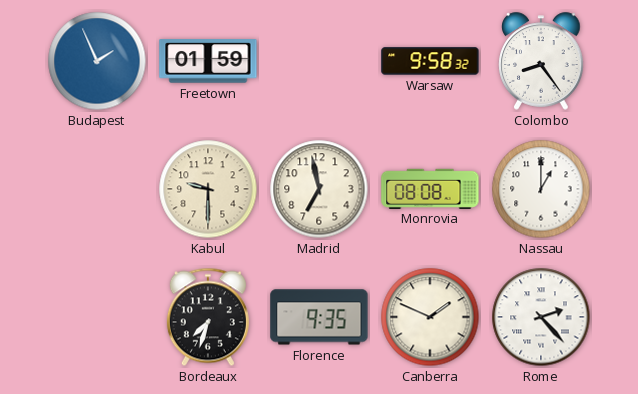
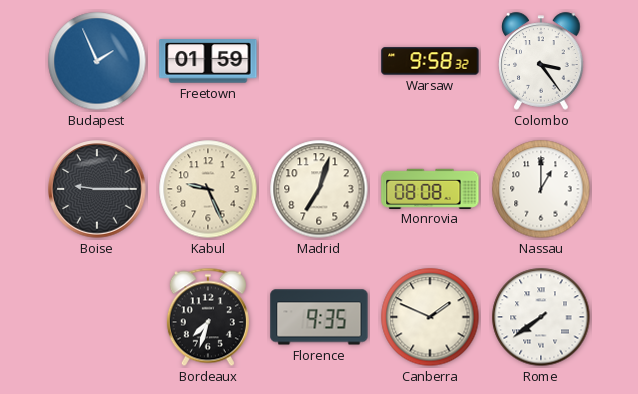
Colombo: 8:24 -> 3:24
Boise: none -> 9:15
Kabul: 9:30 -> 9:26
Madrid: 6:58 -> 7:03
Rome: 2:23 -> 7:39
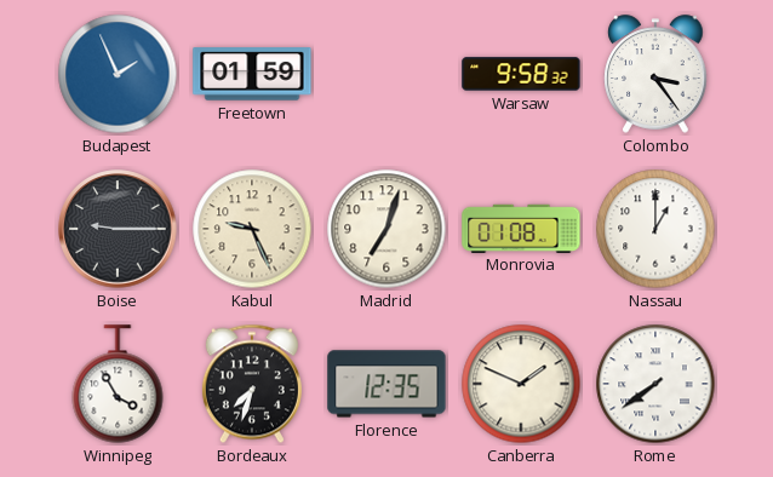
Monrovia: 08:08 -> 01:08
Winnipeg: none -> 3:55
Florence: 9:35 -> 12:35
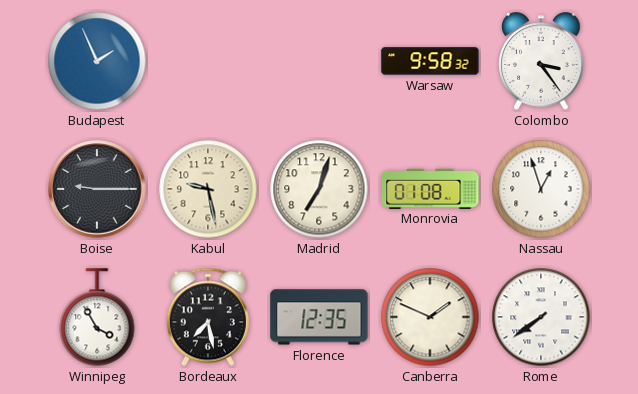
Freetown: 01:59 -> none
Kabul: 9:26 -> 9:28
Nassau: 1:00 -> 12:57
Bordeaux: 7:33 -> 7:28
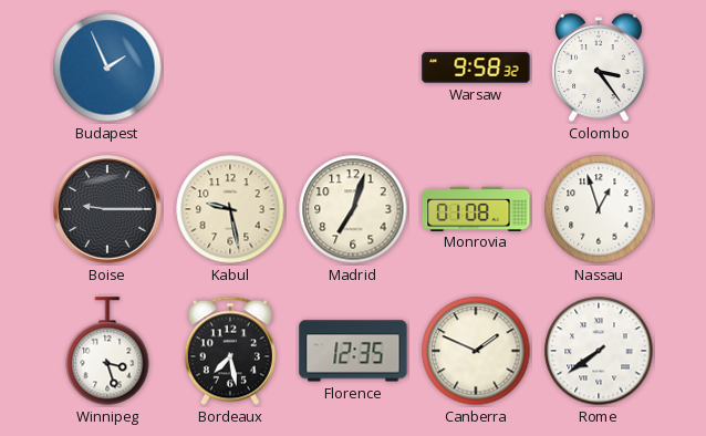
Winnipeg: 3:55 -> 3:27
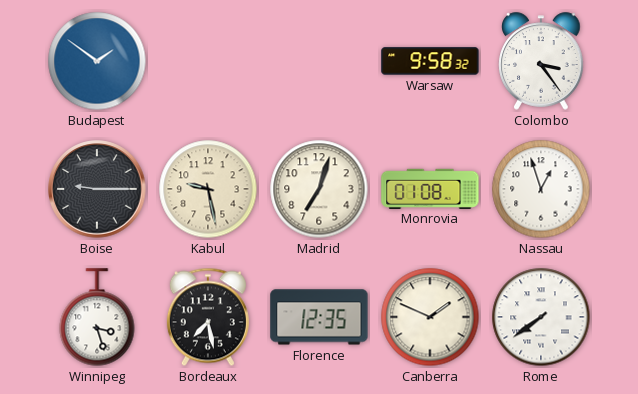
Budapest: 1:56 -> 1:51
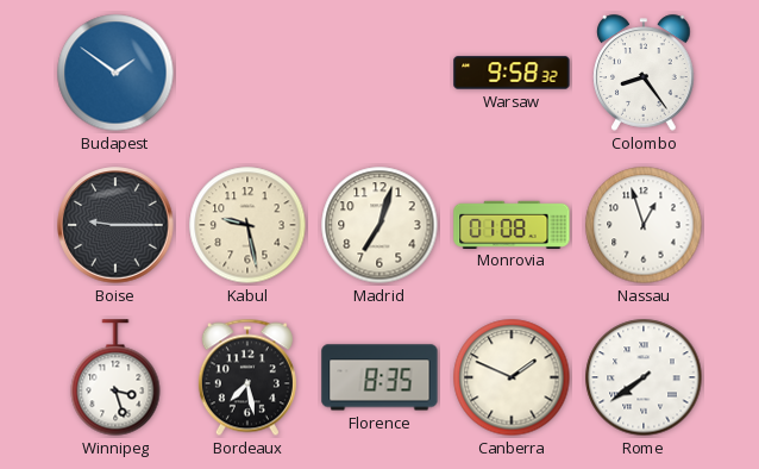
Colombo: 3:24 -> 8:24
Florence: 12:35 -> 8:35
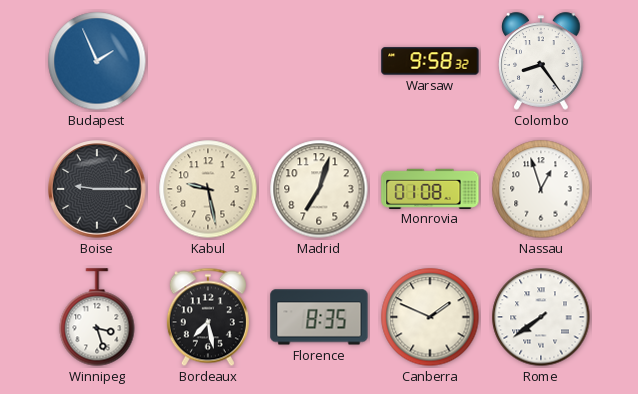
Budapest: 1:51 -> 1:56
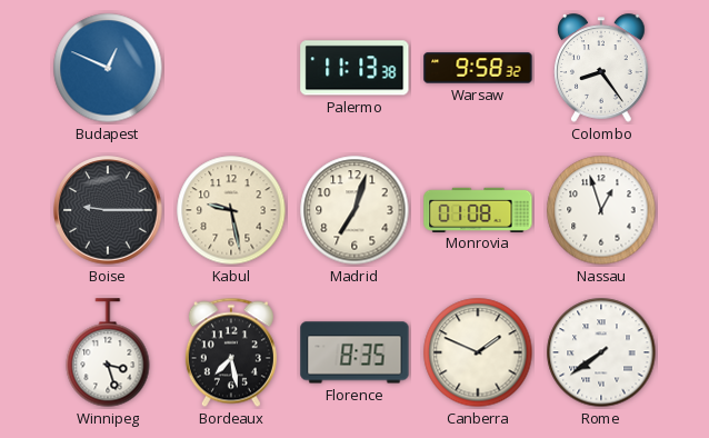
Budapest: 1:56 -> 12:49
Palermo: none -> 11:13
